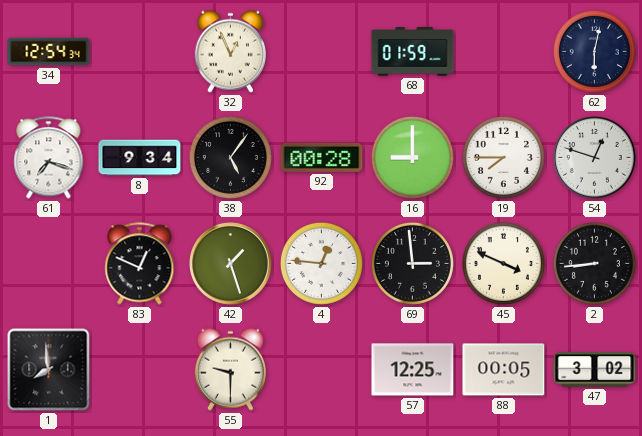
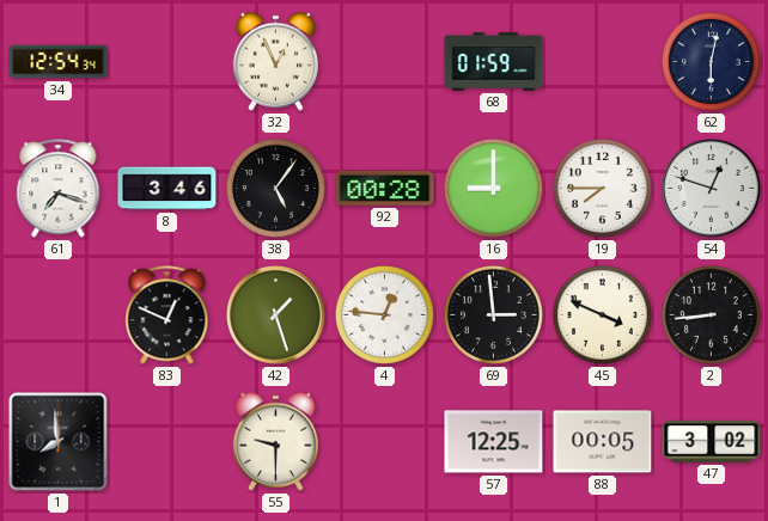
8: 9:34 -> 3:46
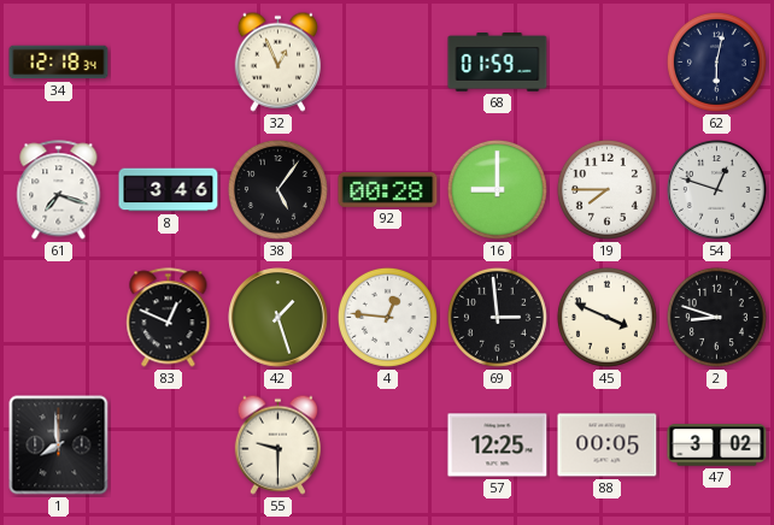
34: 12:54 -> 12:18
2: 8:44 -> 8:48
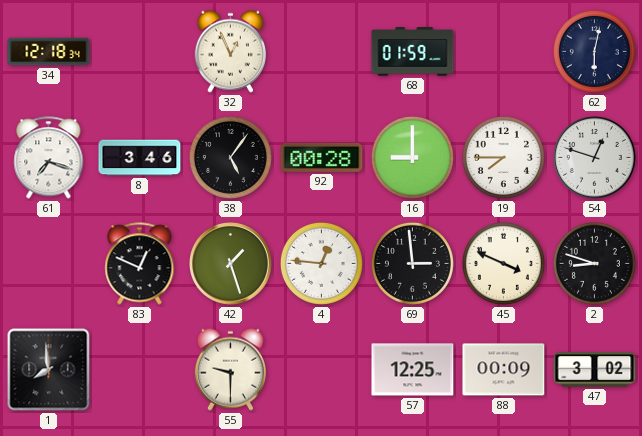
88: 00:05 -> 00:09
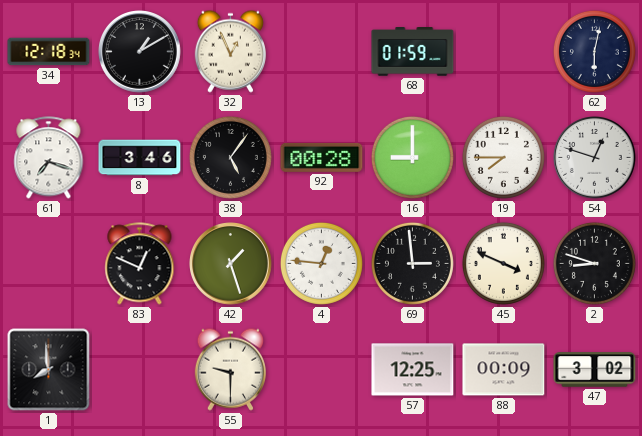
13: none -> 1:10
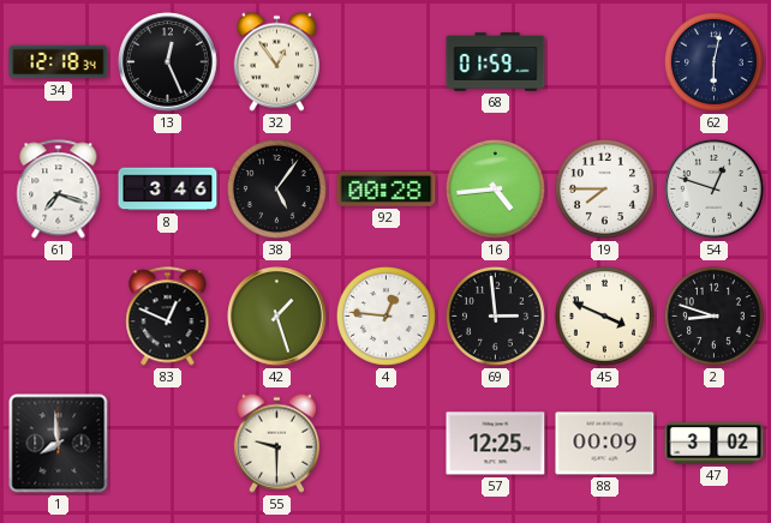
13: 1:10 -> 12:26
32: 12:56 -> 12:54
16: 9:00 -> 4:44
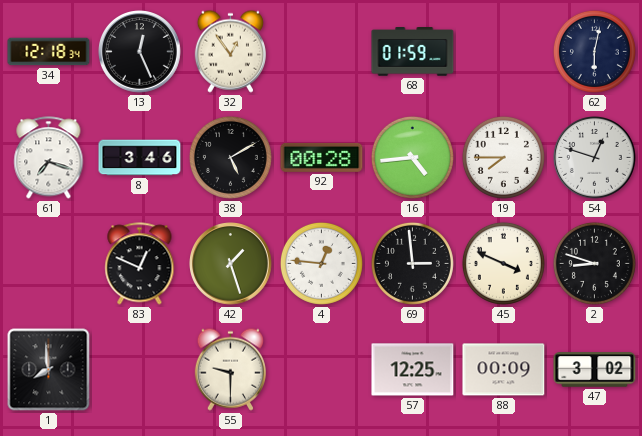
38: 5:06 -> 5:10
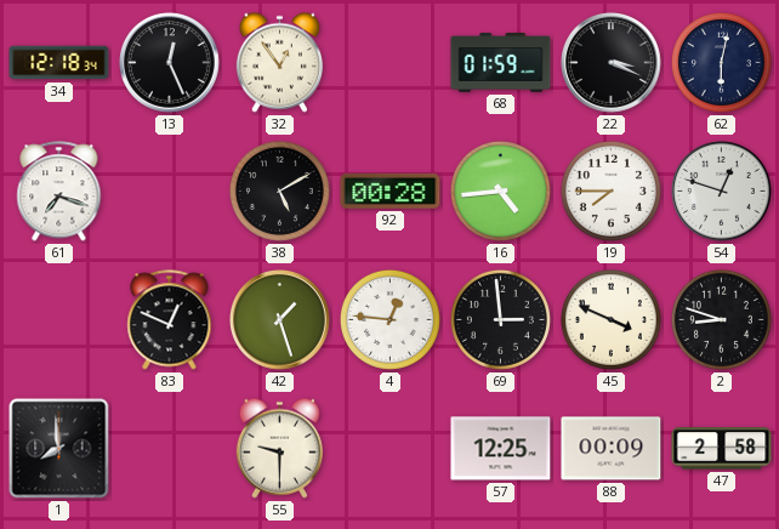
22: none -> 3:19
8: 3:46 -> none
47: 3:02 -> 2:58
